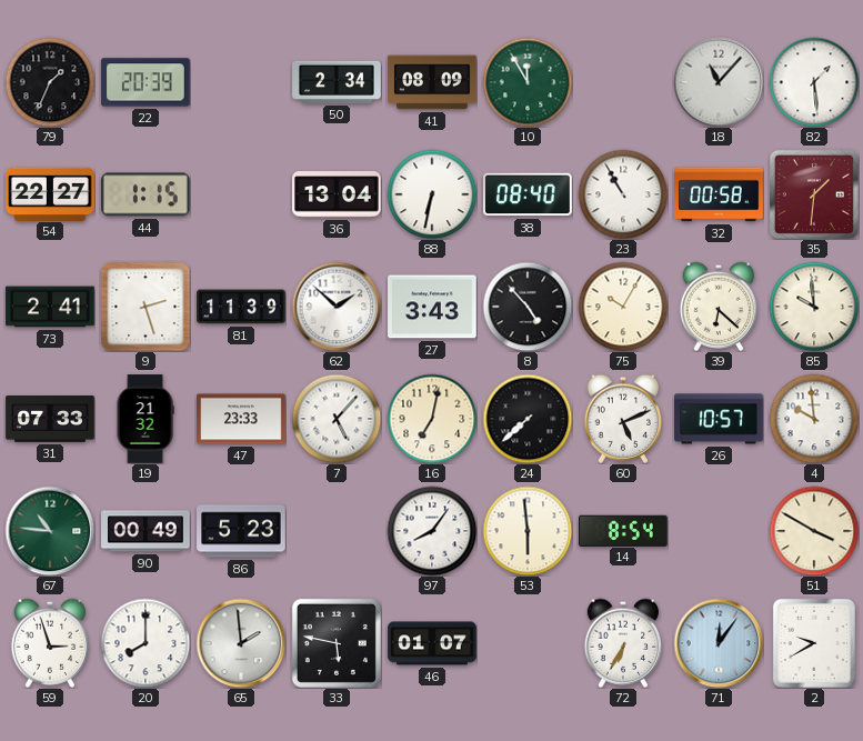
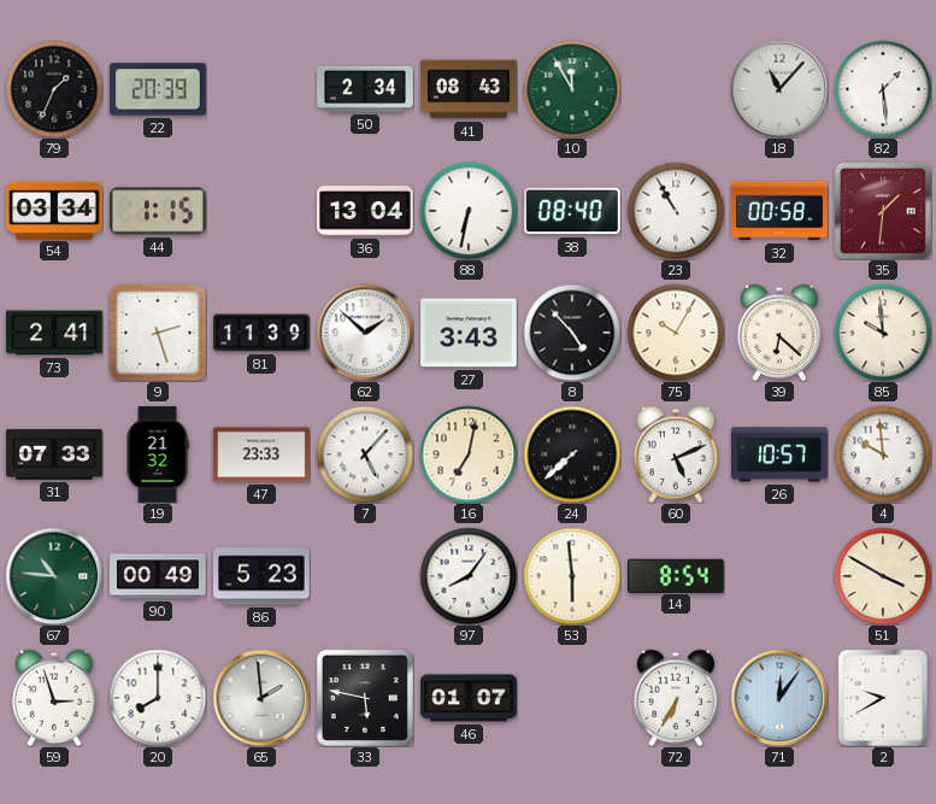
41: 08:09 -> 08:43
54: 22:27 -> 03:34
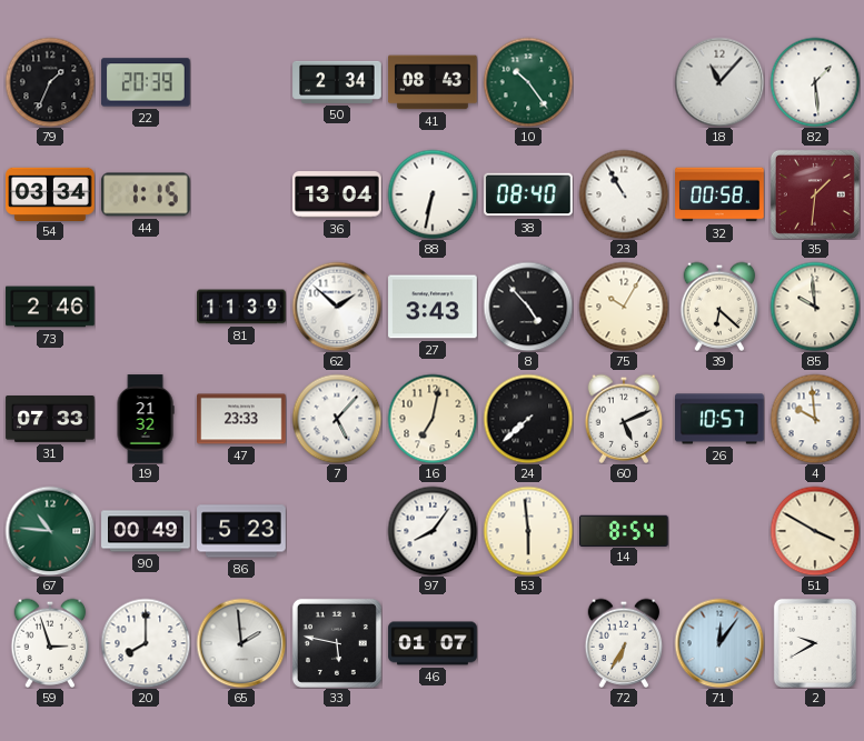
10: 11:55 -> 10:24
73: 2:41 -> 2:46
9: 2:27 -> none
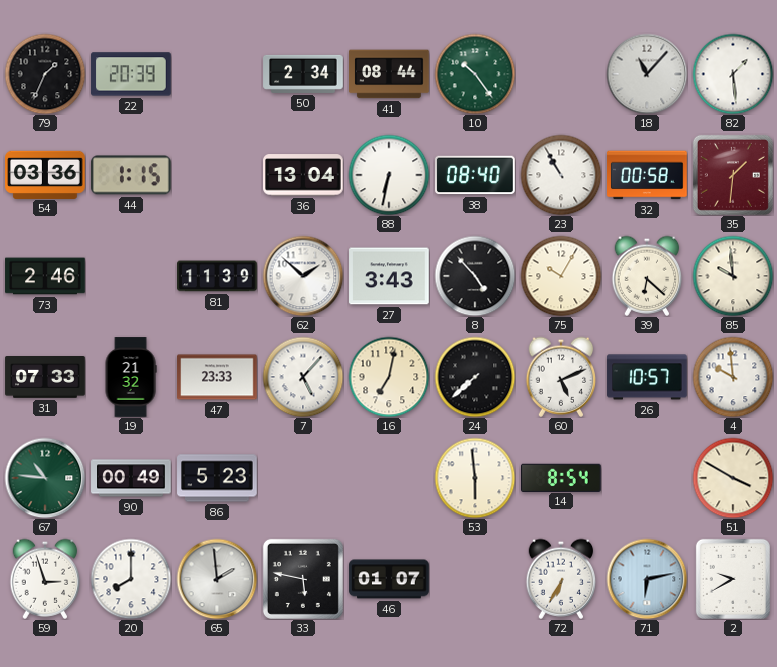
41: 08:43 -> 08:44
54: 03:34 -> 03:36
97: 8:06 -> none
71: 12:06 -> 6:13
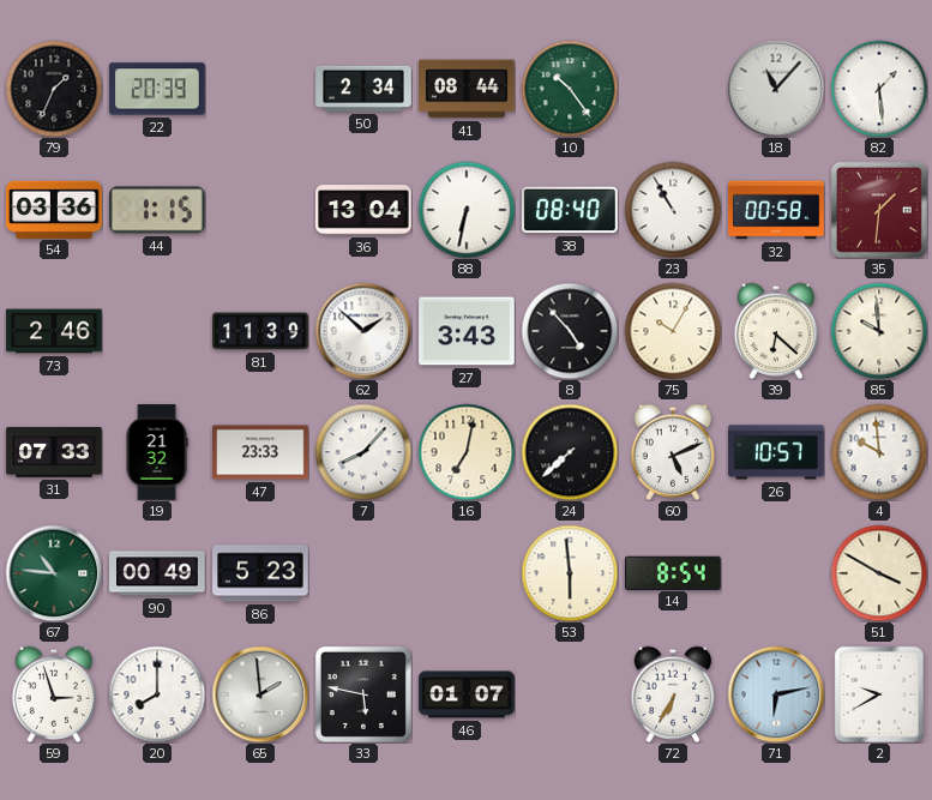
7: 5:07 -> 8:07
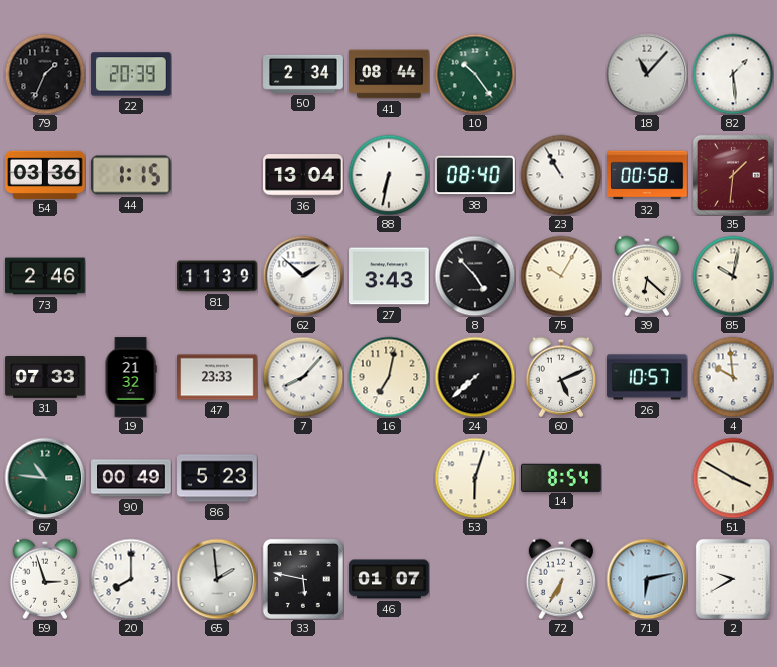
85: 9:59 -> 10:02
53: 5:59 -> 6:03
